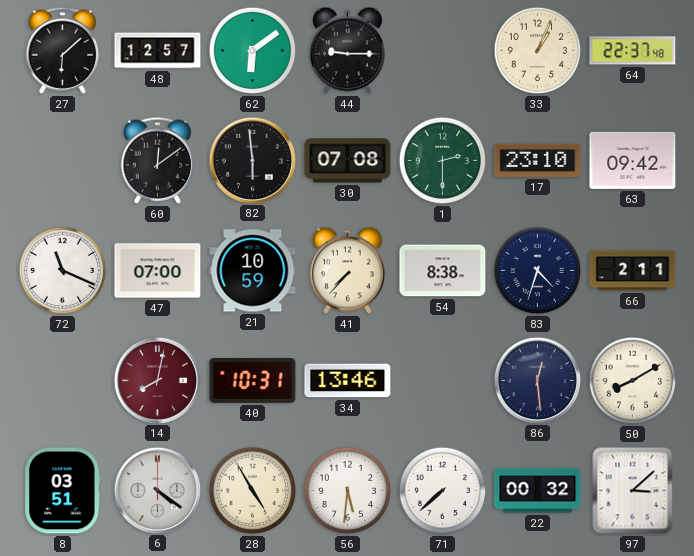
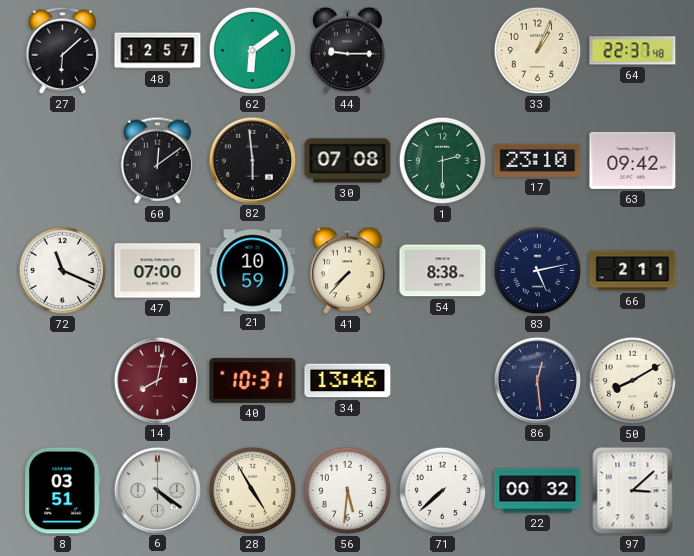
83: 4:33 -> 5:13
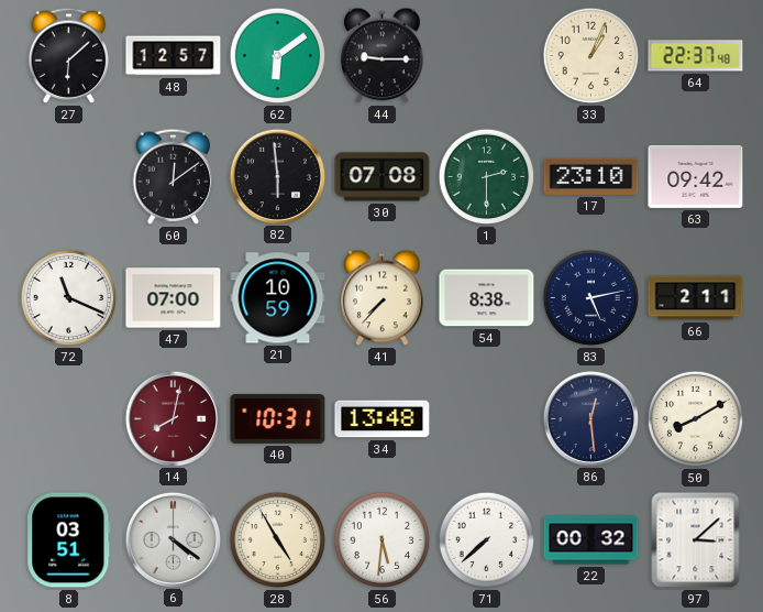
34: 13:46 -> 13:48
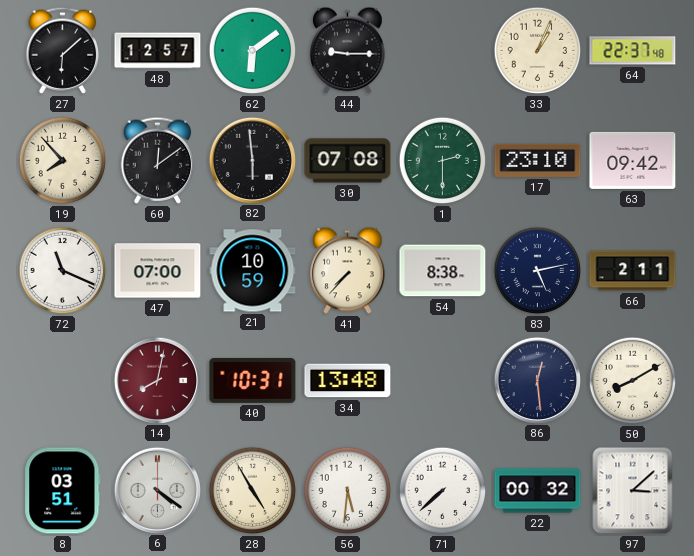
19: none -> 7:53
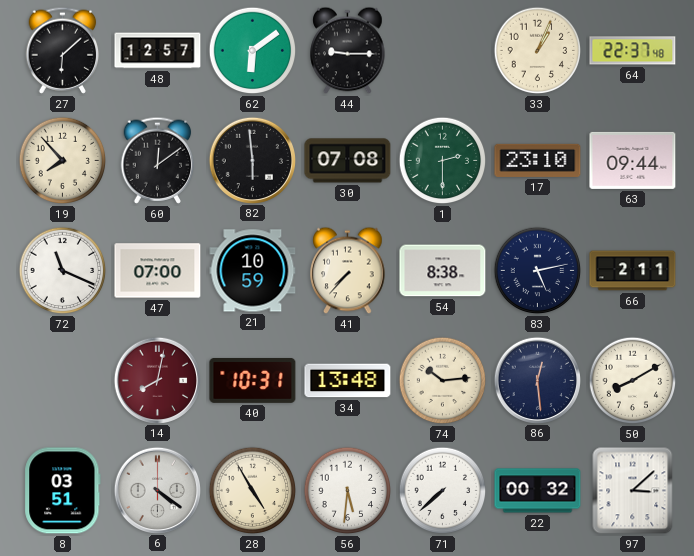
63: 09:42 -> 09:44
74: none -> 10:14
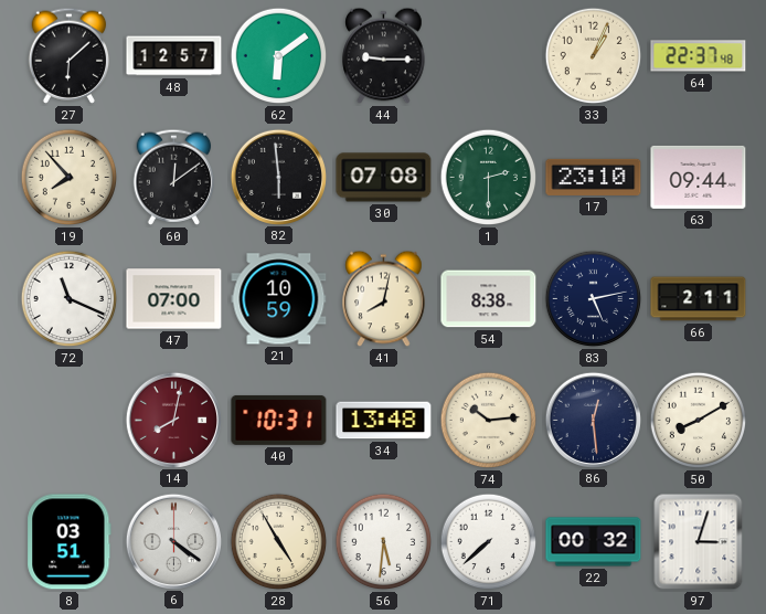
41: 7:37 -> 8:02
97: 3:08 -> 3:03
